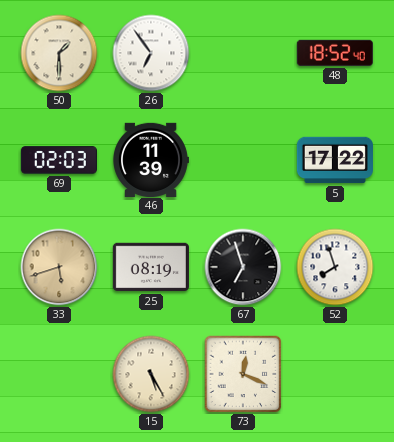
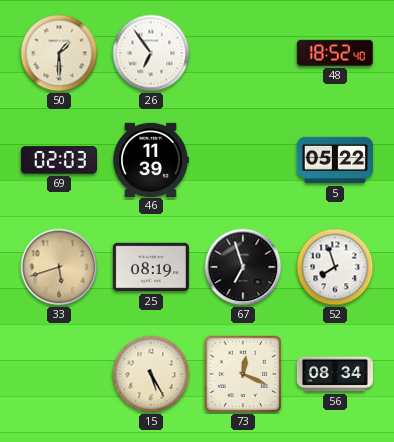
5: 17:22 -> 05:22
56: none -> 08:34
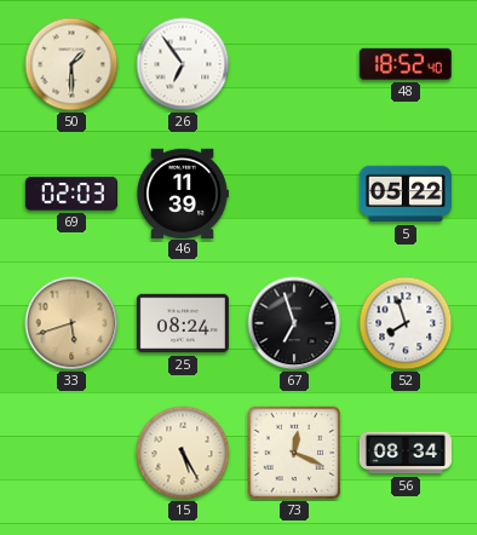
25: 08:19 -> 08:24
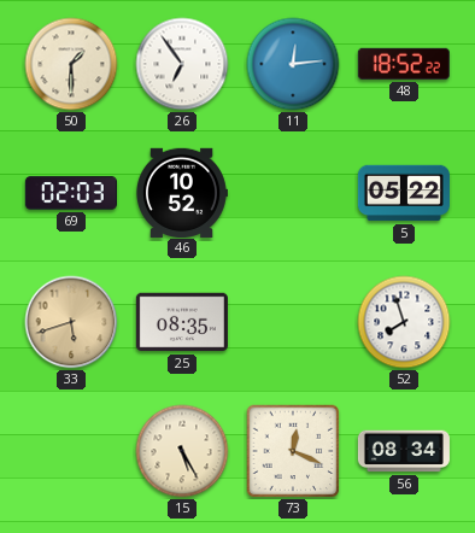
11: none -> 12:14
48: 18:52:40 -> 18:52:22
46: 11:39 -> 10:52
25: 08:24 -> 08:35
67: 6:57 -> none
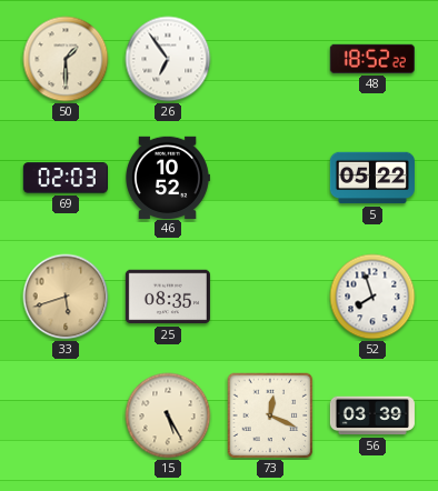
11: 12:14 -> none
56: 08:34 -> 03:39
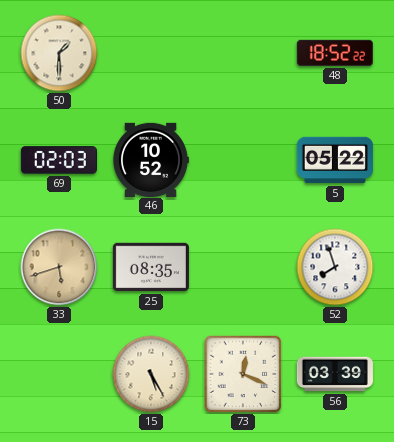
26: 6:54 -> none
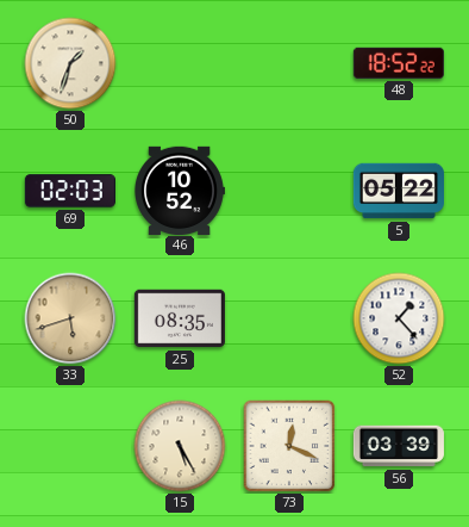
50: 1:30 -> 1:33
52: 7:57 -> 1:23
